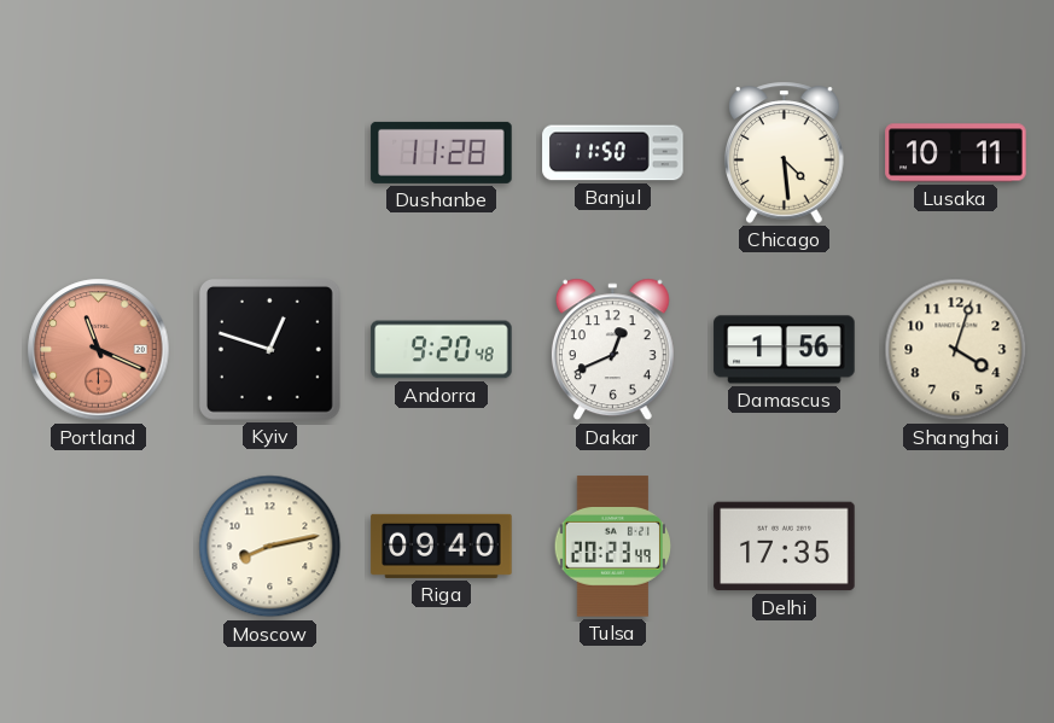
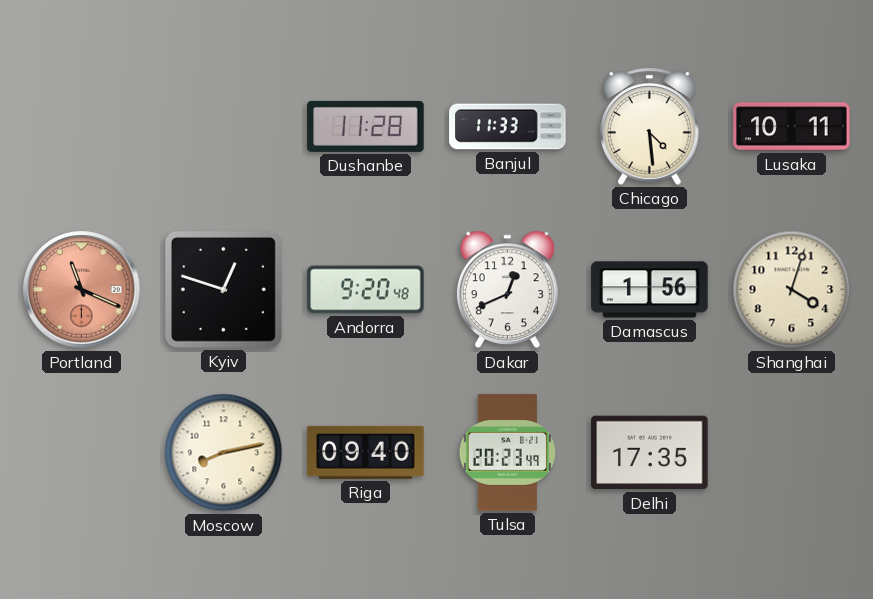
Banjul: 11:50 -> 11:33
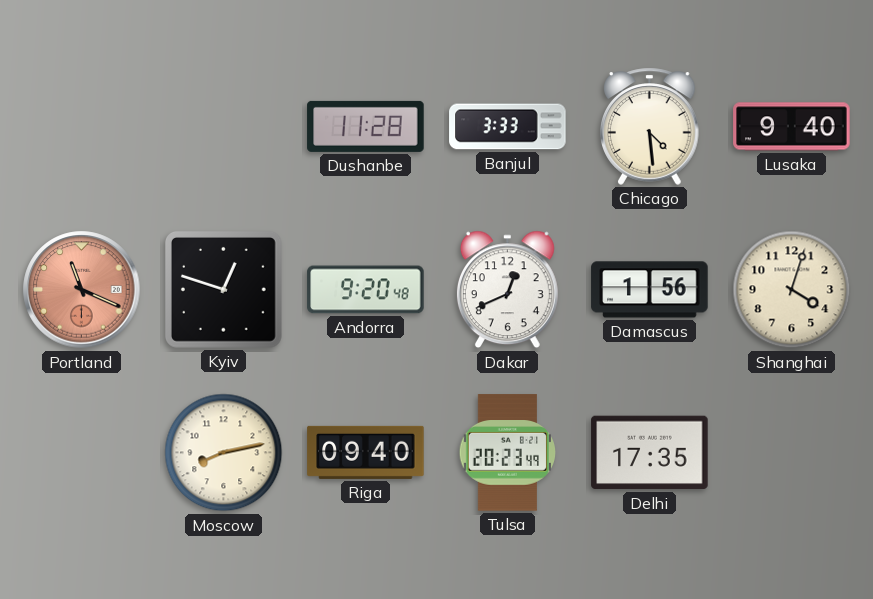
Banjul: 11:33 -> 3:33
Lusaka: 10:11 -> 9:40
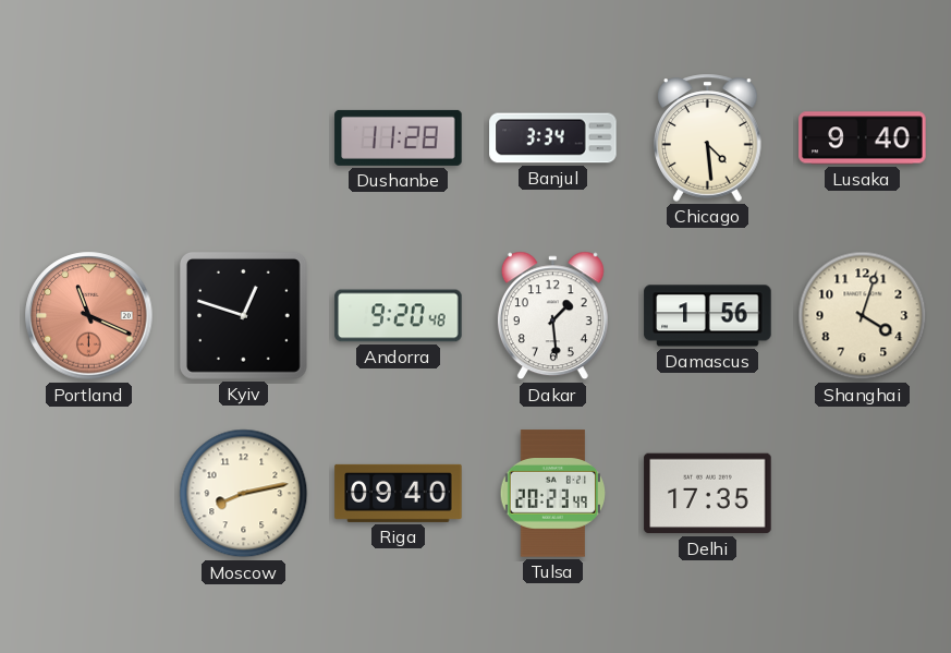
Banjul: 3:33 -> 3:34
Dakar: 12:41 -> 1:29
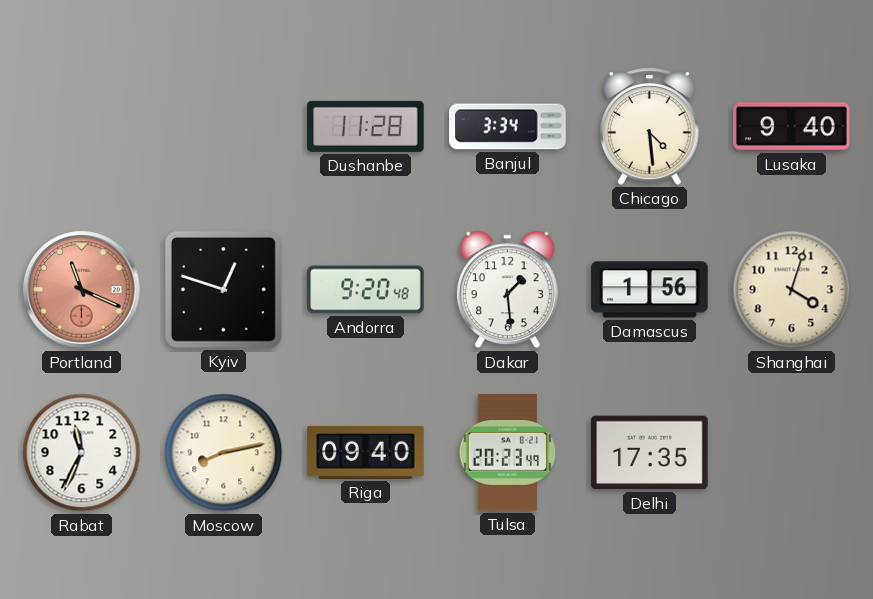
Rabat: none -> 11:34
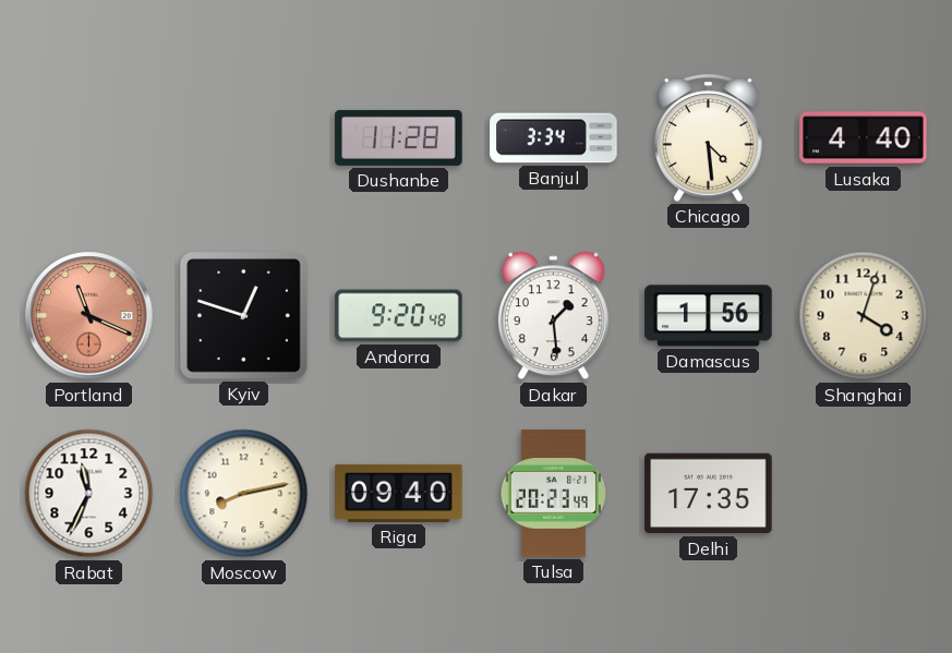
Lusaka: 9:40 -> 4:40
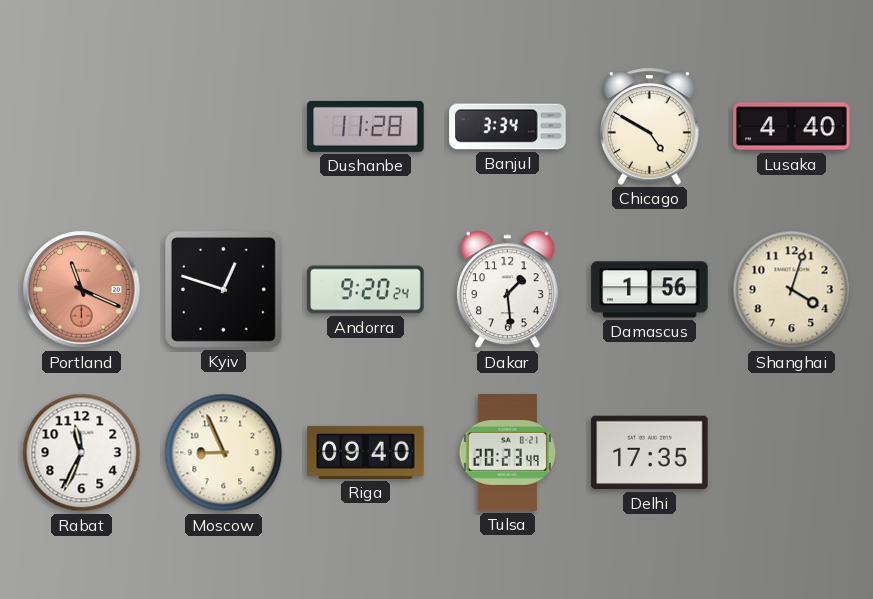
Chicago: 4:29 -> 4:50
Andorra: 9:20:48 -> 9:20:24
Moscow: 8:13 -> 8:56
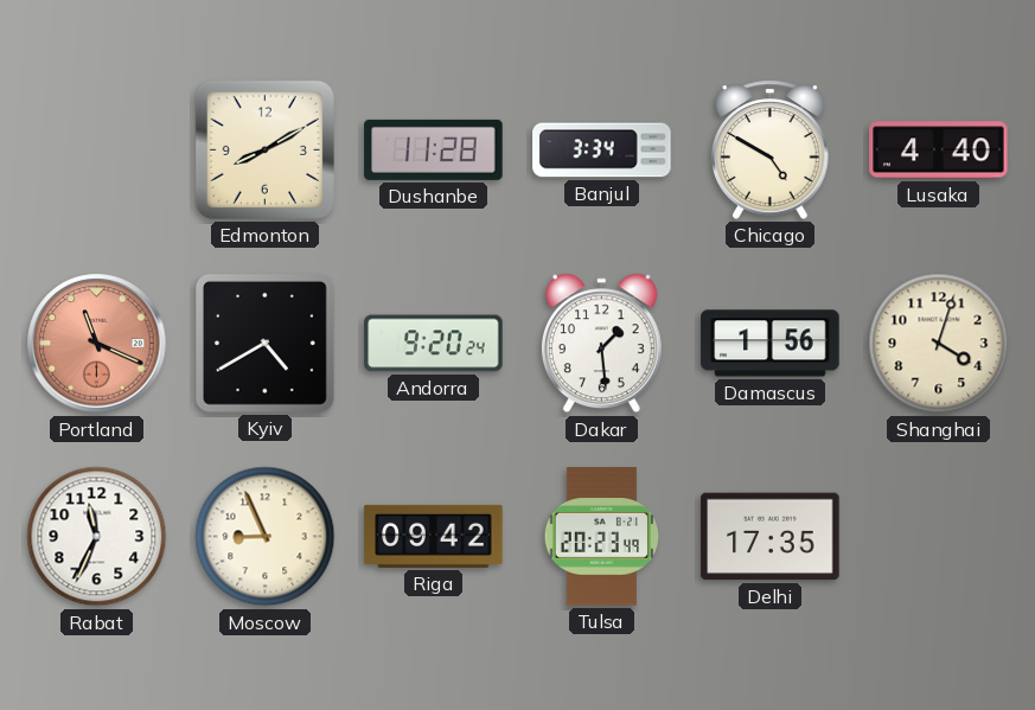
Edmonton: none -> 8:10
Kyiv: 12:48 -> 4:40
Riga: 09:40 -> 09:42
